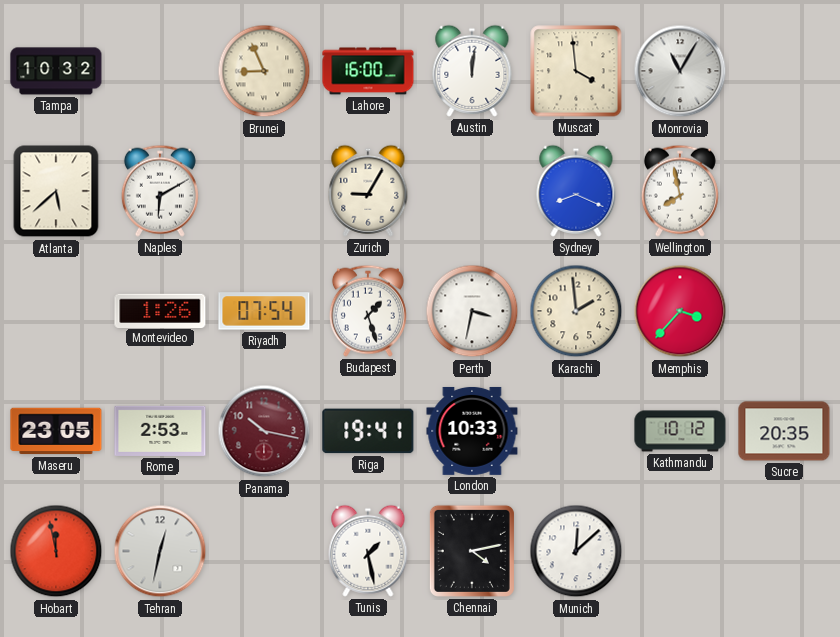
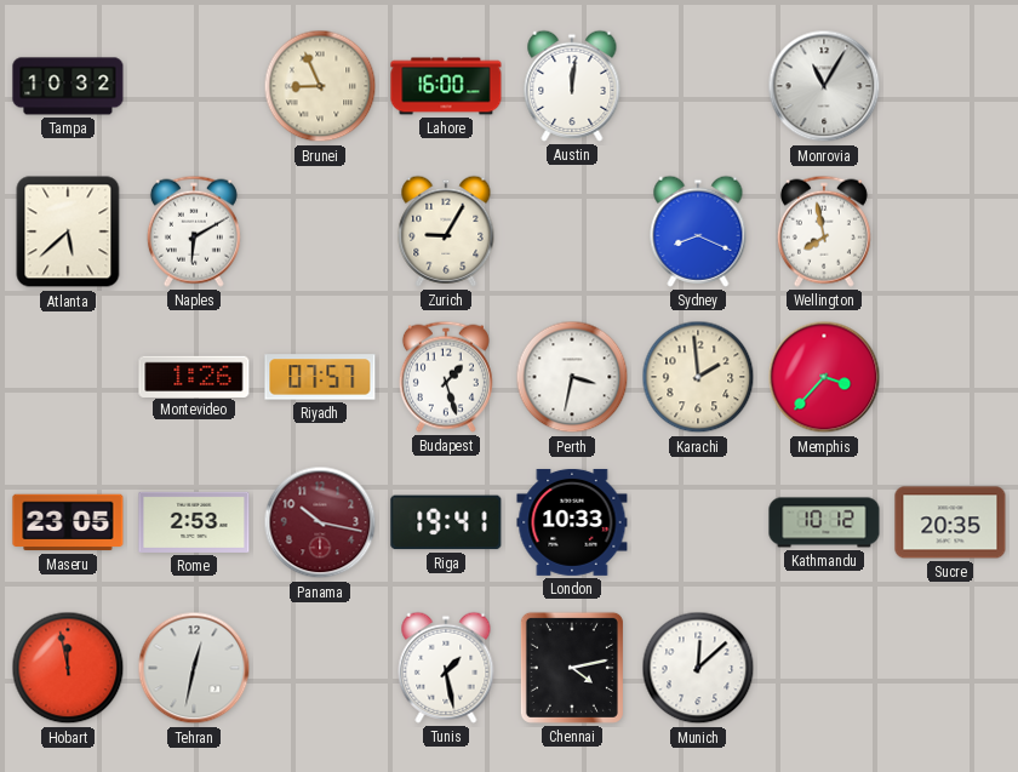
Muscat: 3:59 -> none
Riyadh: 07:54 -> 07:57
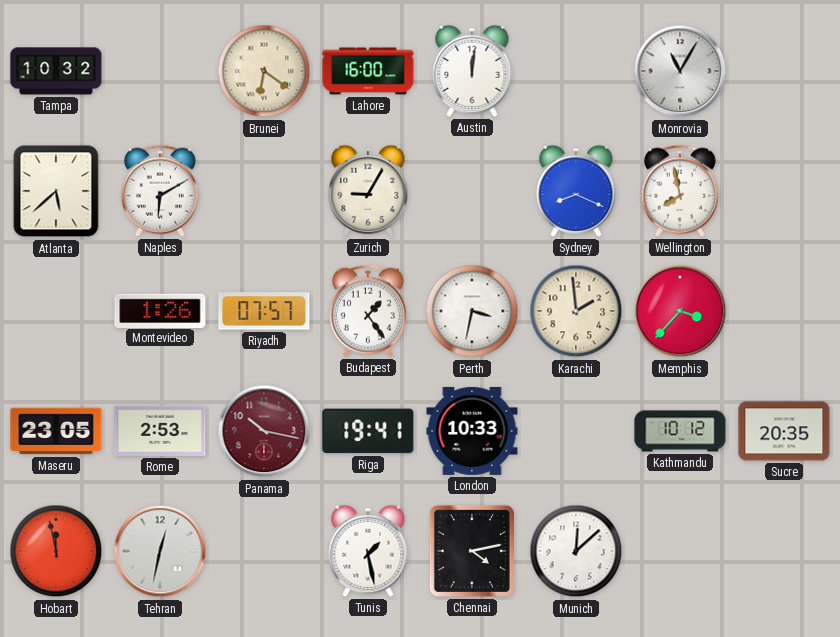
Brunei: 8:56 -> 6:21
Budapest: 1:27 -> 1:24
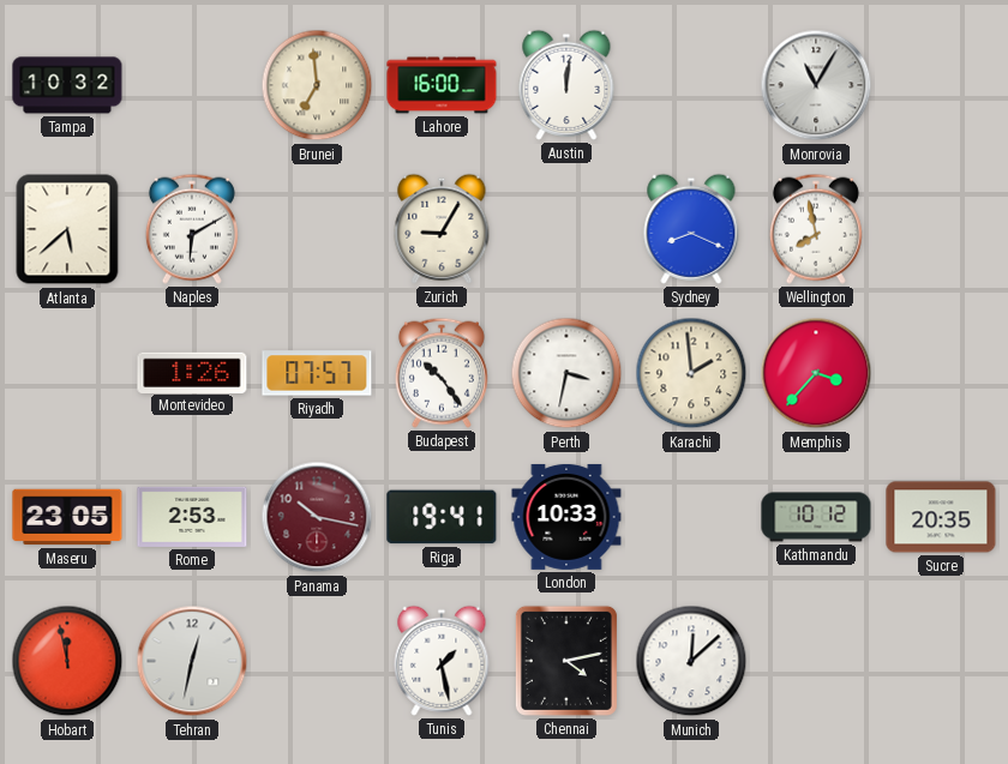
Brunei: 6:21 -> 6:59
Budapest: 1:24 -> 10:24
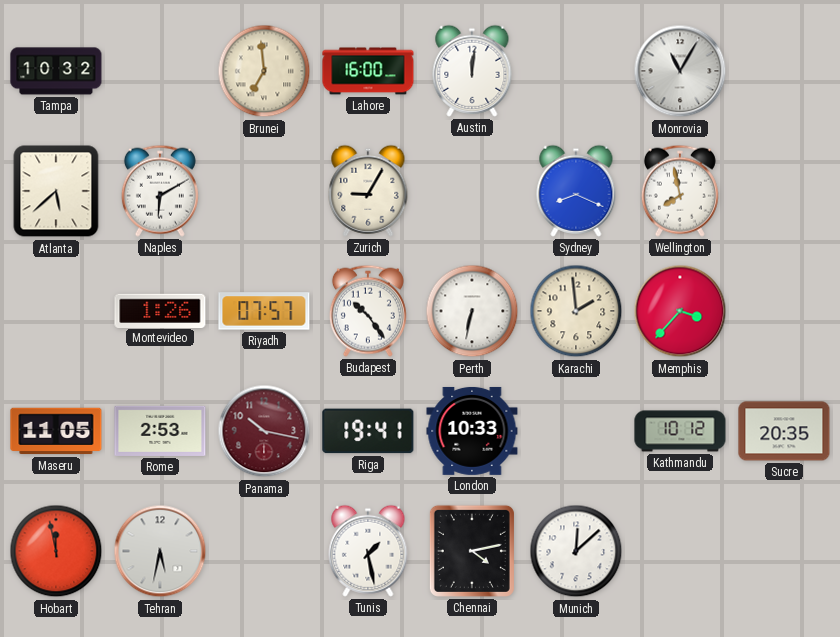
Perth: 3:32 -> 6:32
Maseru: 23:05 -> 11:05
Tehran: 12:32 -> 5:32
